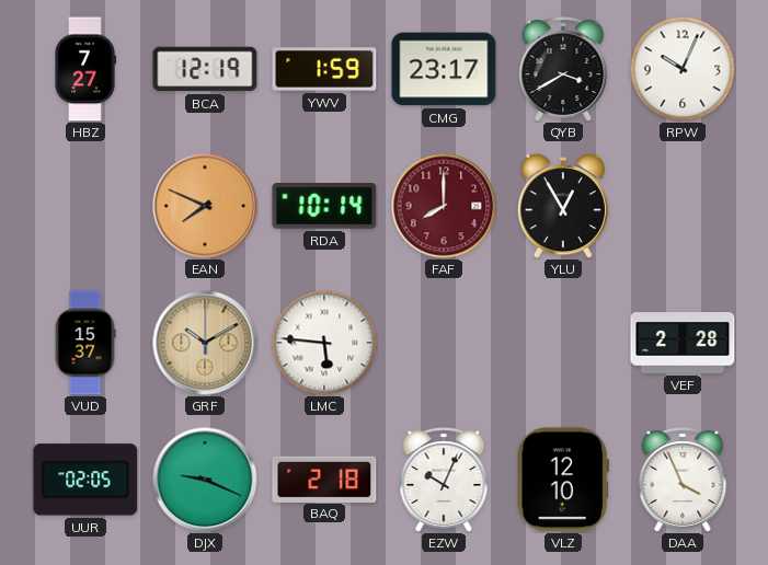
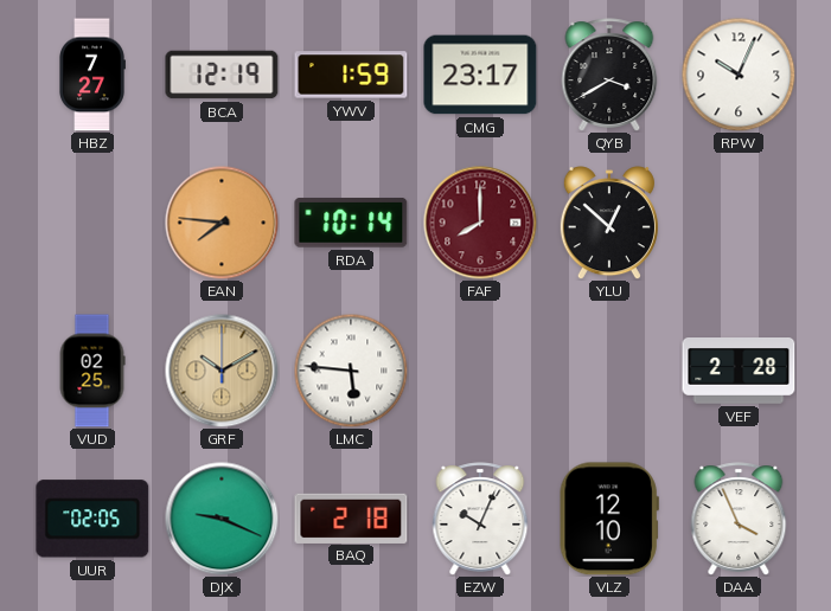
EAN: 7:49 -> 7:46
YLU: 12:55 -> 12:52
VUD: 15:37 -> 02:25
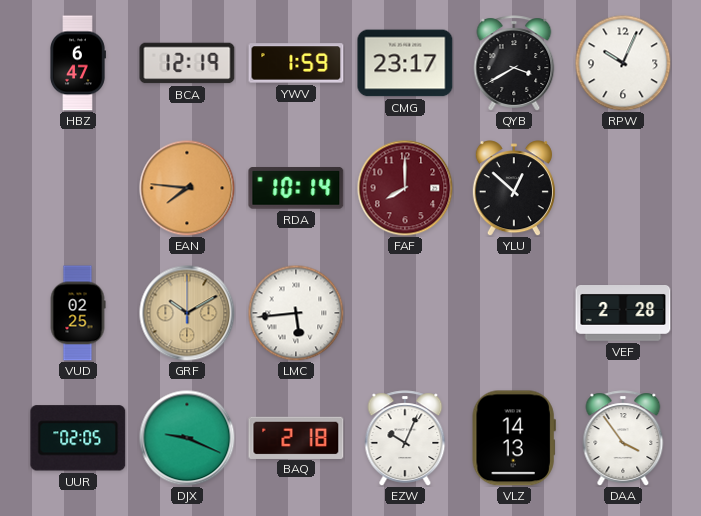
HBZ: 7:27 -> 6:47
LMC: 5:46 -> 5:44
VLZ: 12:10 -> 14:13
DAA: 3:56 -> 3:54
